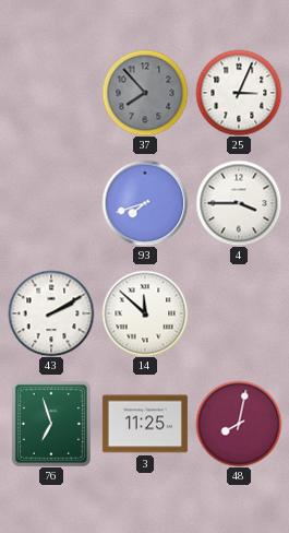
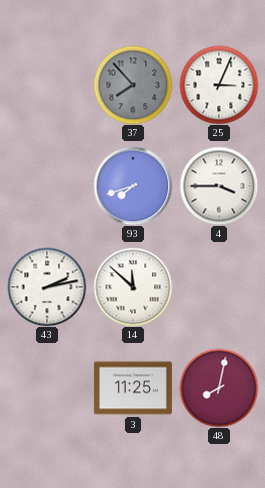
43: 2:10 -> 2:13
76: 6:57 -> none
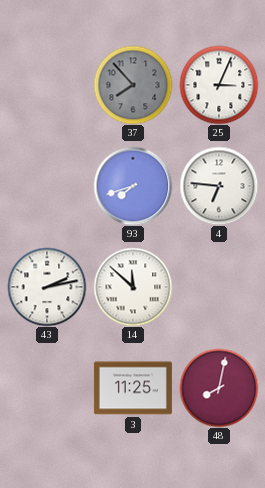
4: 3:45 -> 6:46
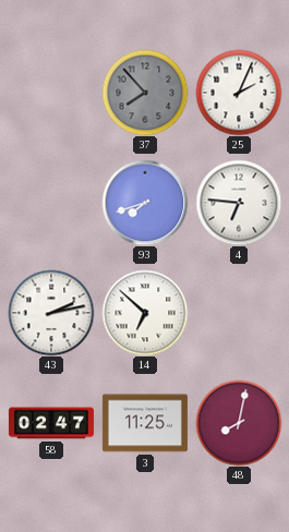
25: 3:04 -> 2:04
14: 11:52 -> 6:52
58: none -> 02:47
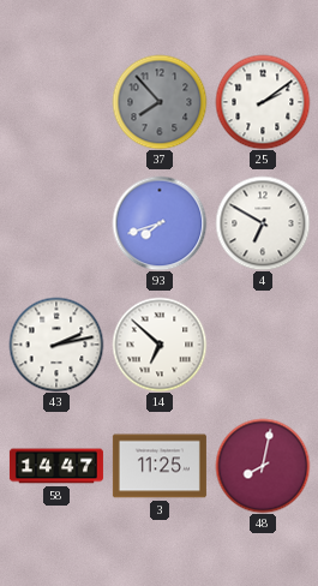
25: 2:04 -> 2:09
4: 6:46 -> 6:50
58: 02:47 -> 14:47
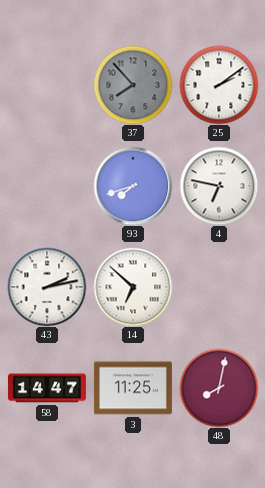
4: 6:50 -> 6:47
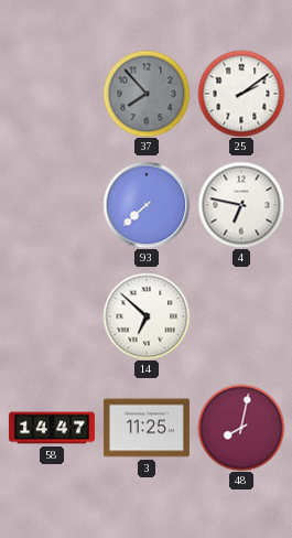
93: 7:42 -> 7:38
43: 2:13 -> none
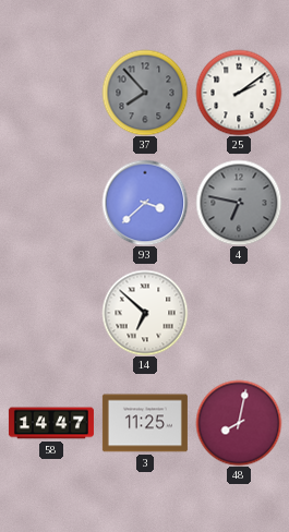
93: 7:38 -> 3:38
4 dial: white -> grey
